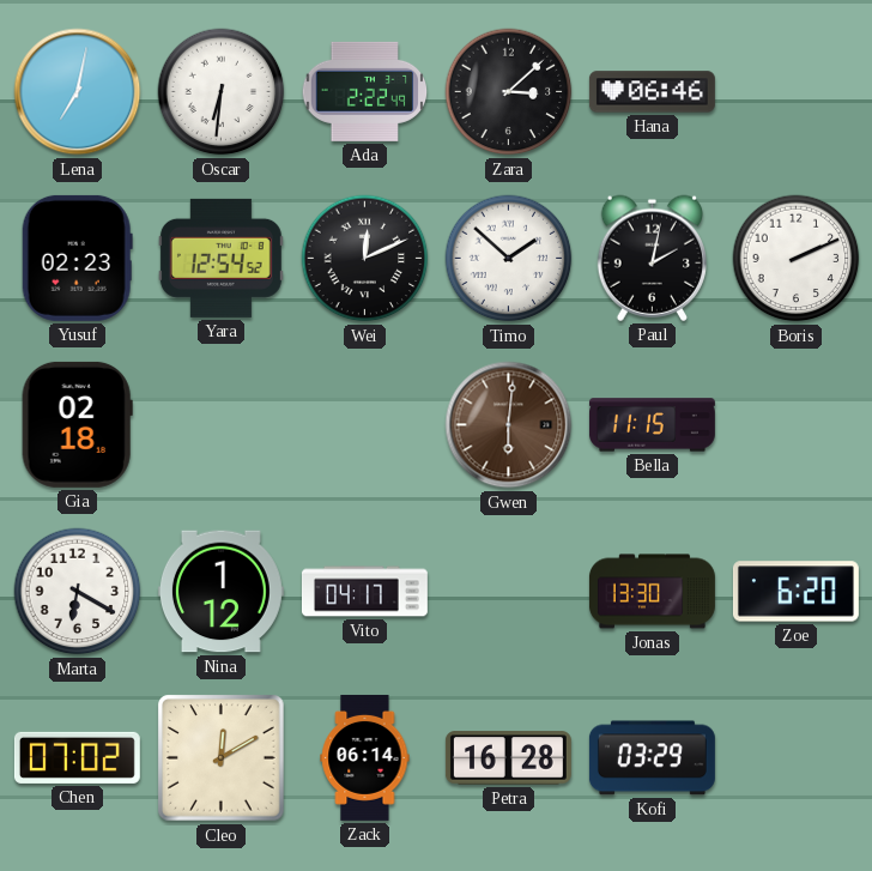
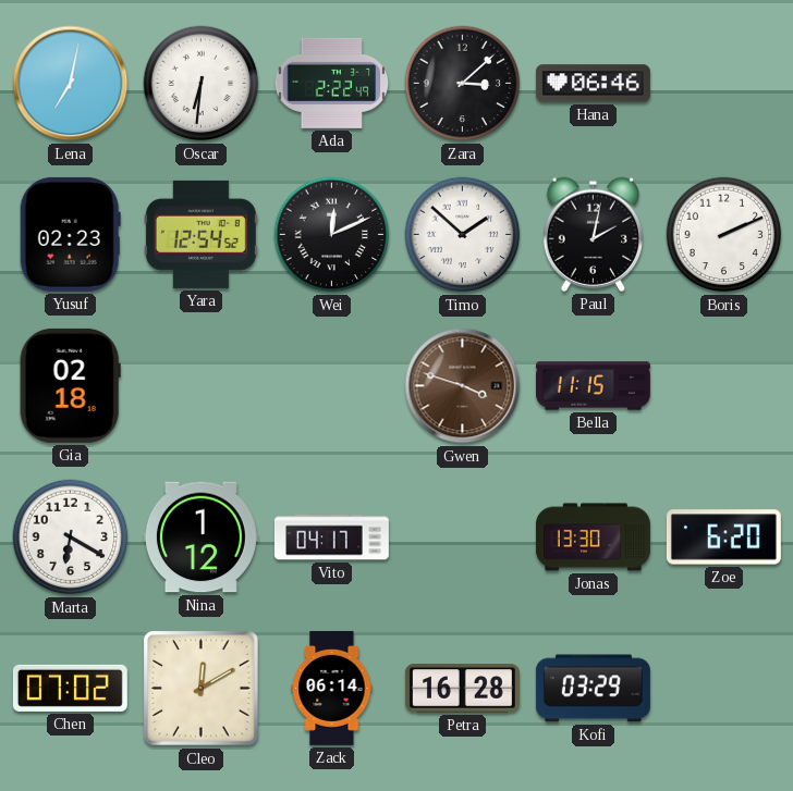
Gwen: 6:01 -> 3:48
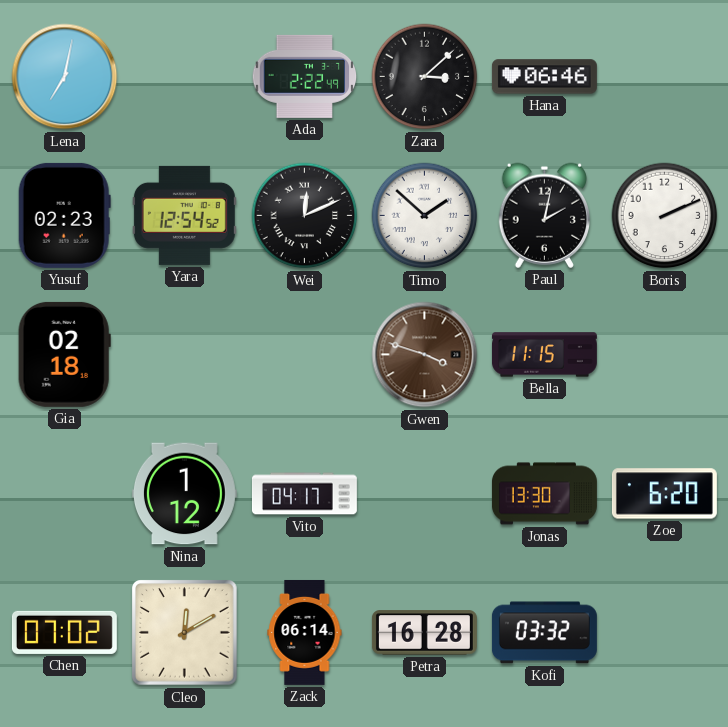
Oscar: 6:31 -> none
Marta: 6:20 -> none
Kofi: 03:29 -> 03:32
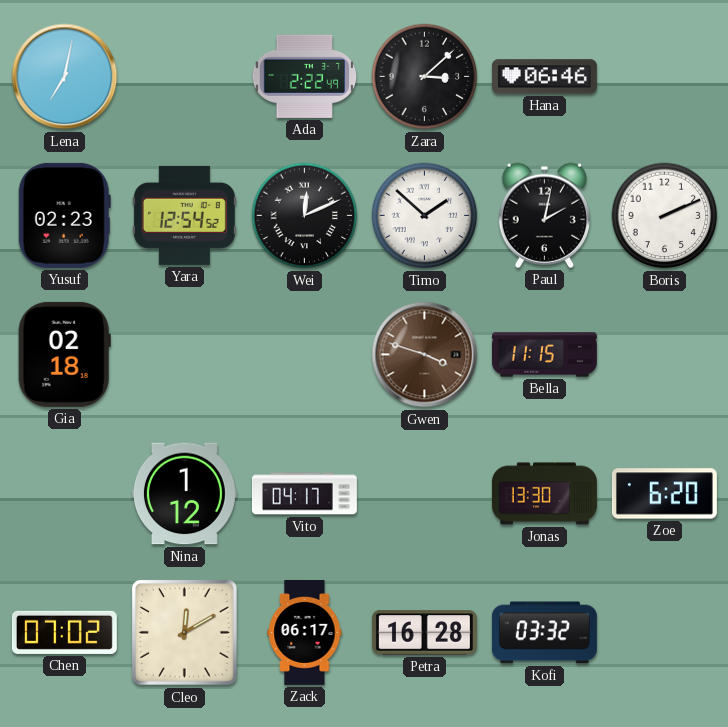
Zack: 06:14 -> 06:17
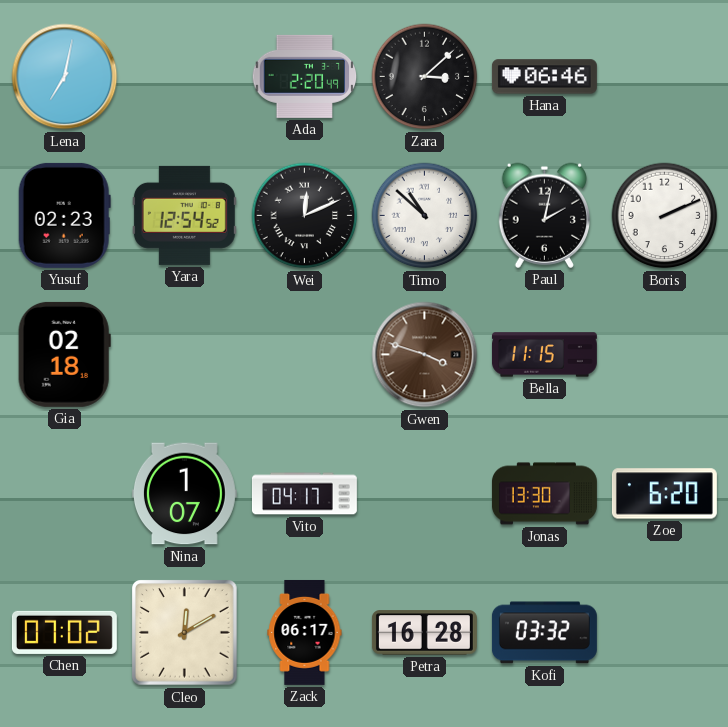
Ada: 2:22 -> 2:20
Timo: 1:52 -> 10:52
Nina: 1:12 -> 1:07
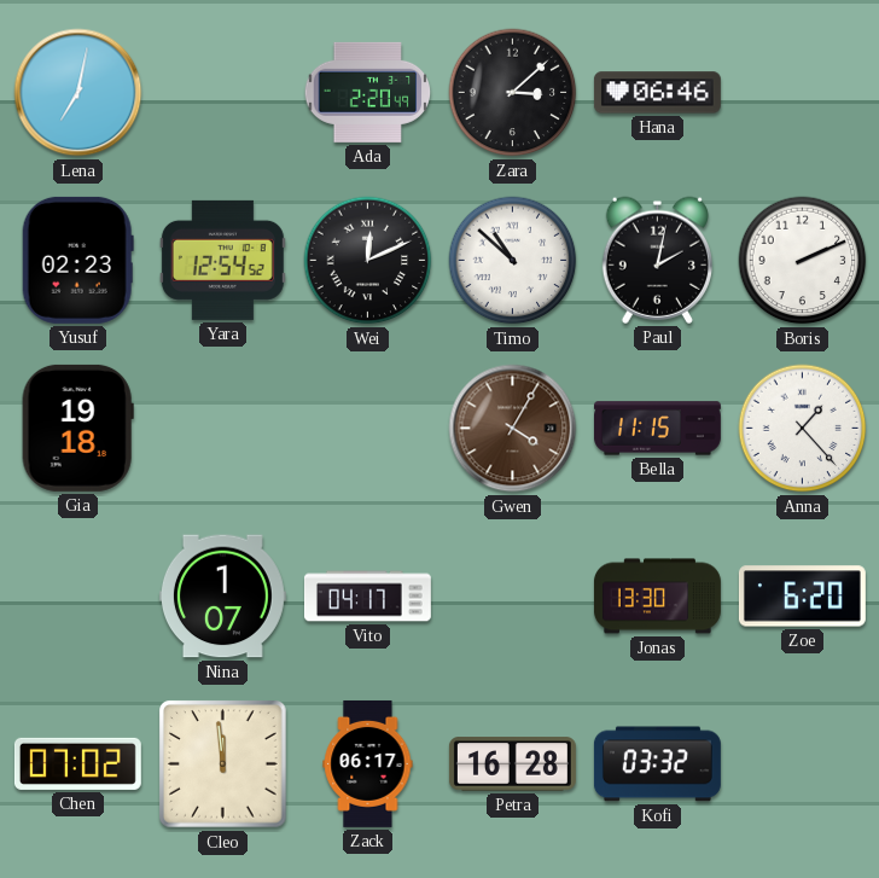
Gia: 02:18 -> 19:18
Gwen: 3:48 -> 4:05
Anna: none -> 1:23
Cleo: 12:10 -> 11:59
